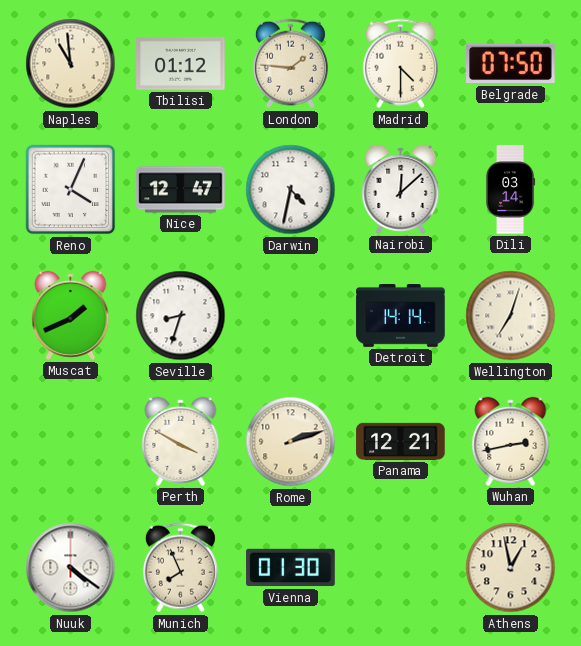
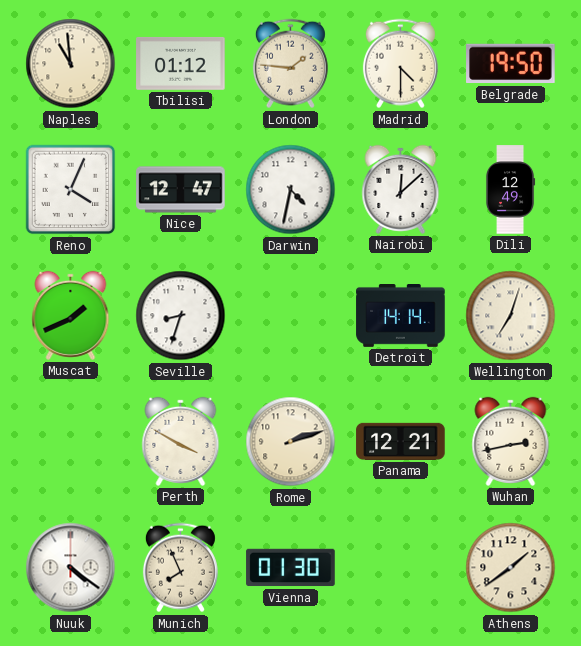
Belgrade: 07:50 -> 19:50
Dili: 03:14 -> 12:49
Athens: 12:58 -> 1:39
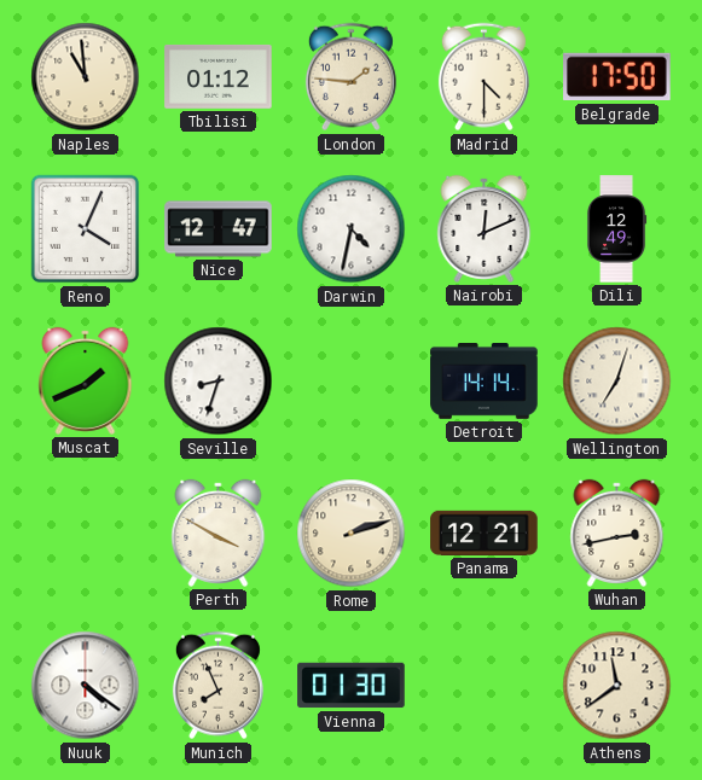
Belgrade: 19:50 -> 17:50
Nairobi: 12:08 -> 12:11
Athens: 1:39 -> 11:39
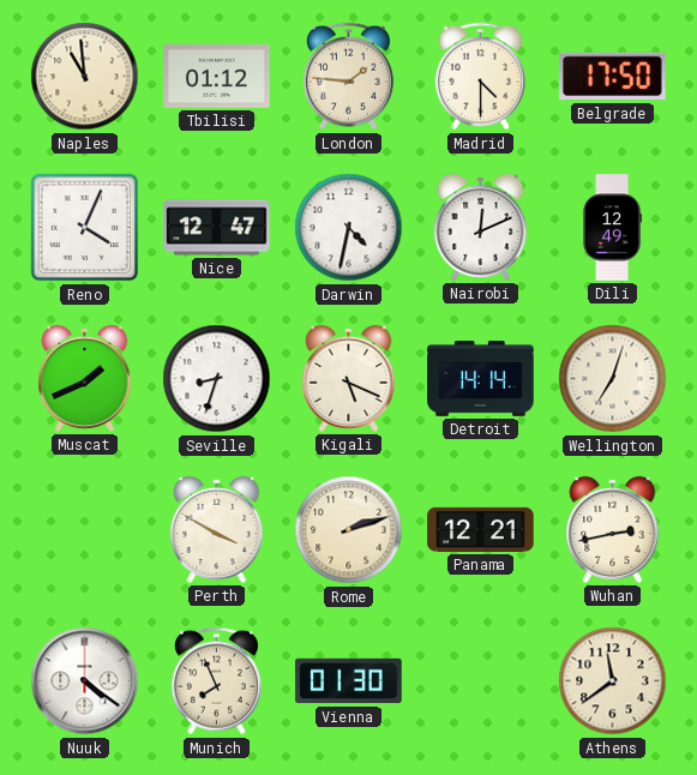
Kigali: none -> 5:19
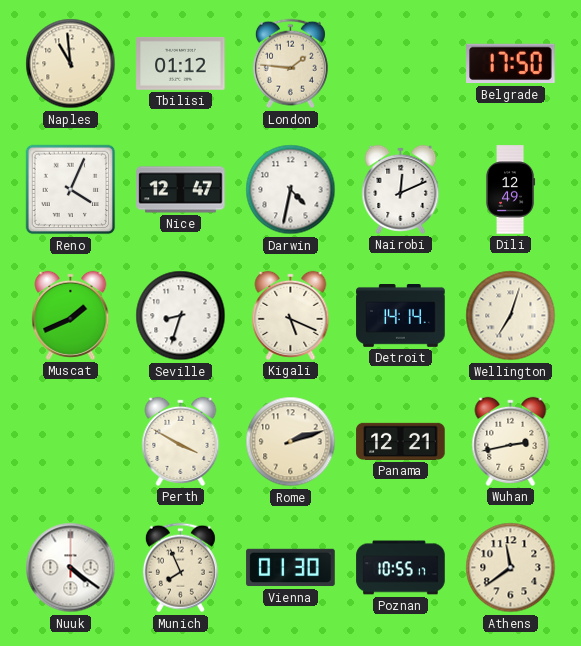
Madrid: 4:30 -> none
Poznan: none -> 10:55
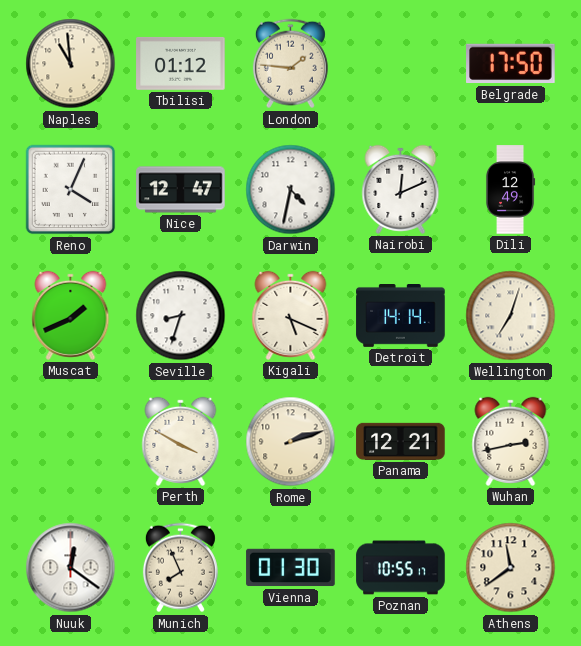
Nuuk: 4:21 -> 12:21
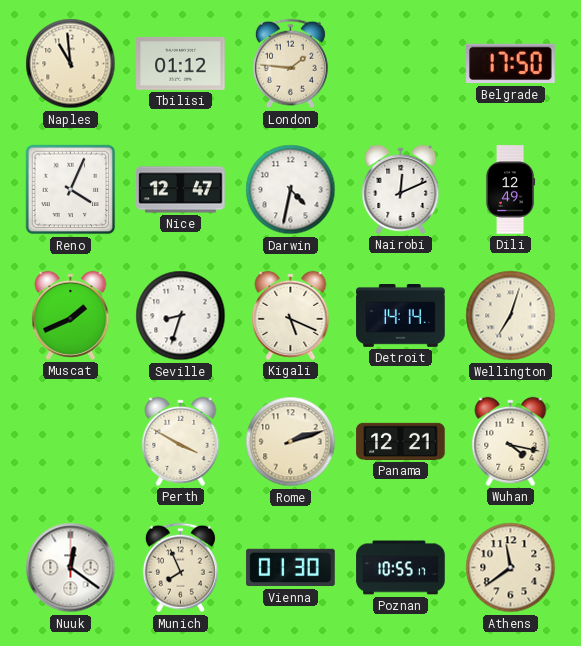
Wuhan: 2:43 -> 4:17
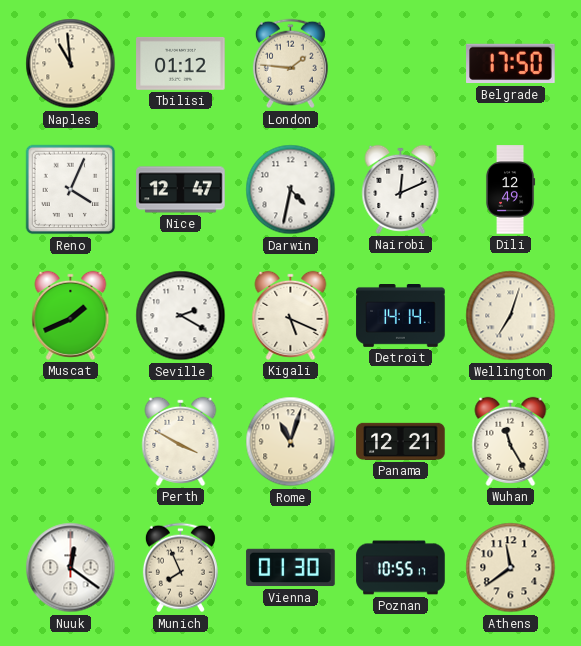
Seville: 8:33 -> 2:20
Rome: 2:12 -> 11:03
Wuhan: 4:17 -> 11:25
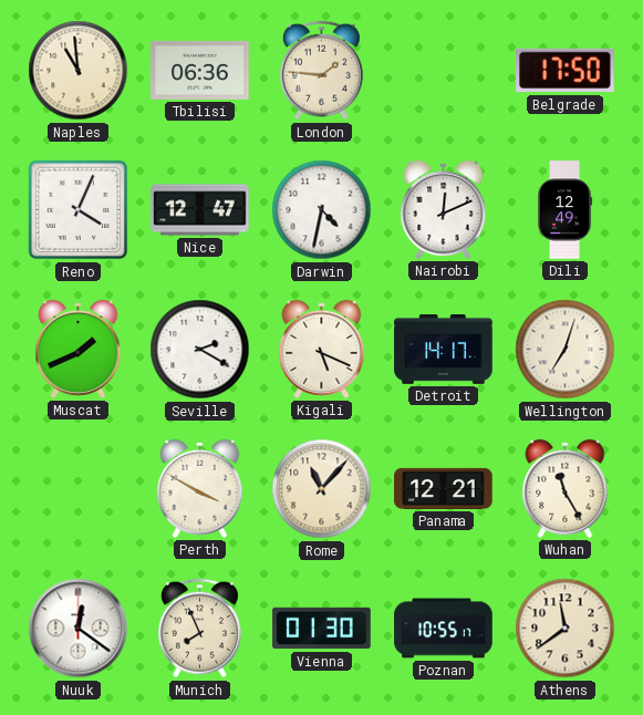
Tbilisi: 01:12 -> 06:36
Detroit: 14:14 -> 14:17
Rome: 11:03 -> 11:07
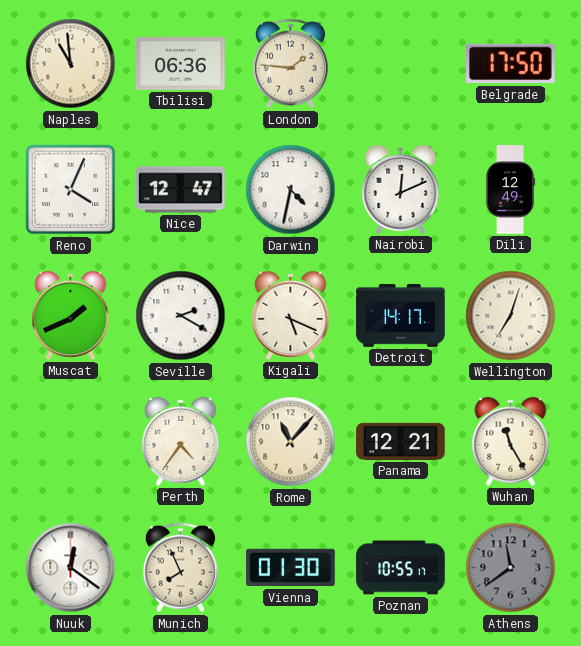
Perth: 3:50 -> 4:36
Athens dial: cream -> grey
